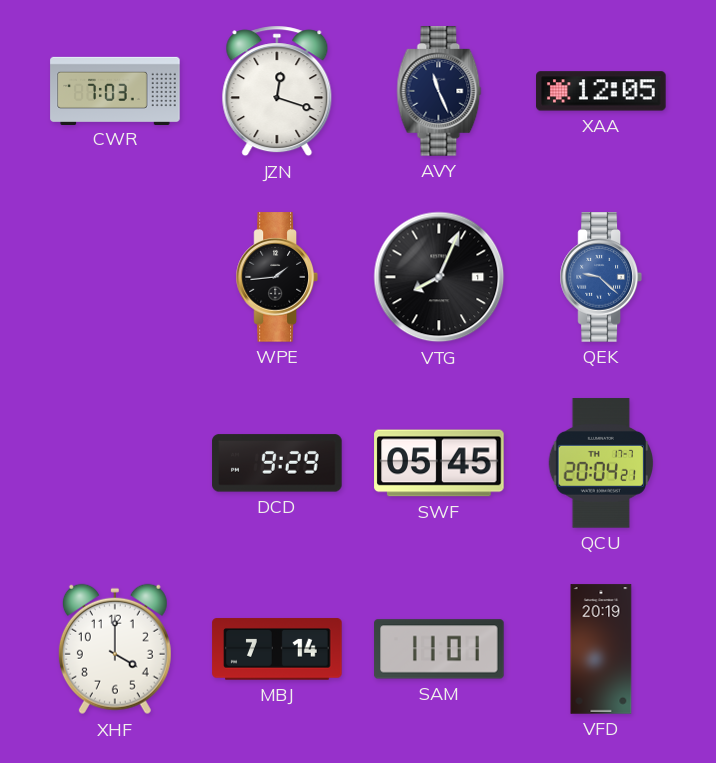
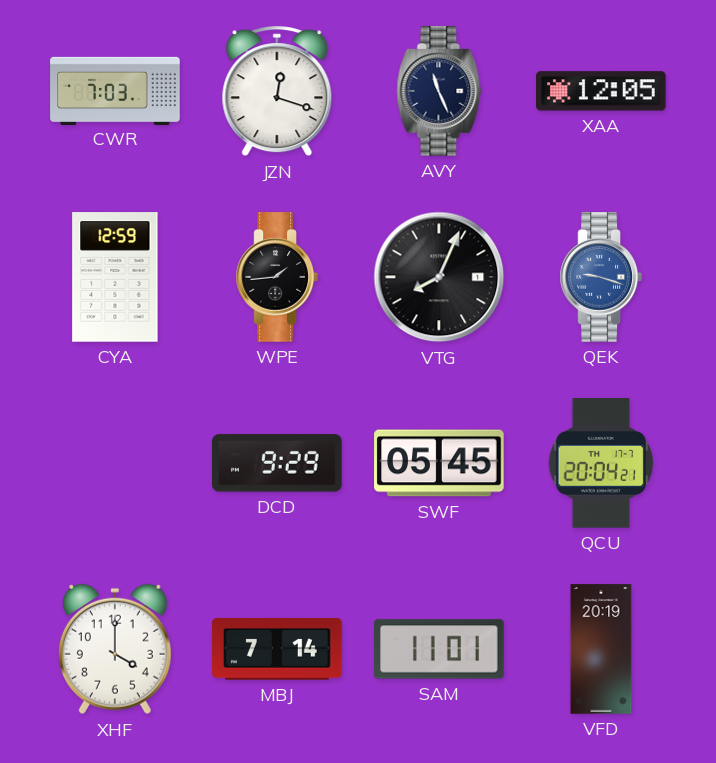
CYA: none -> 12:59
QEK: 9:22 -> 9:18
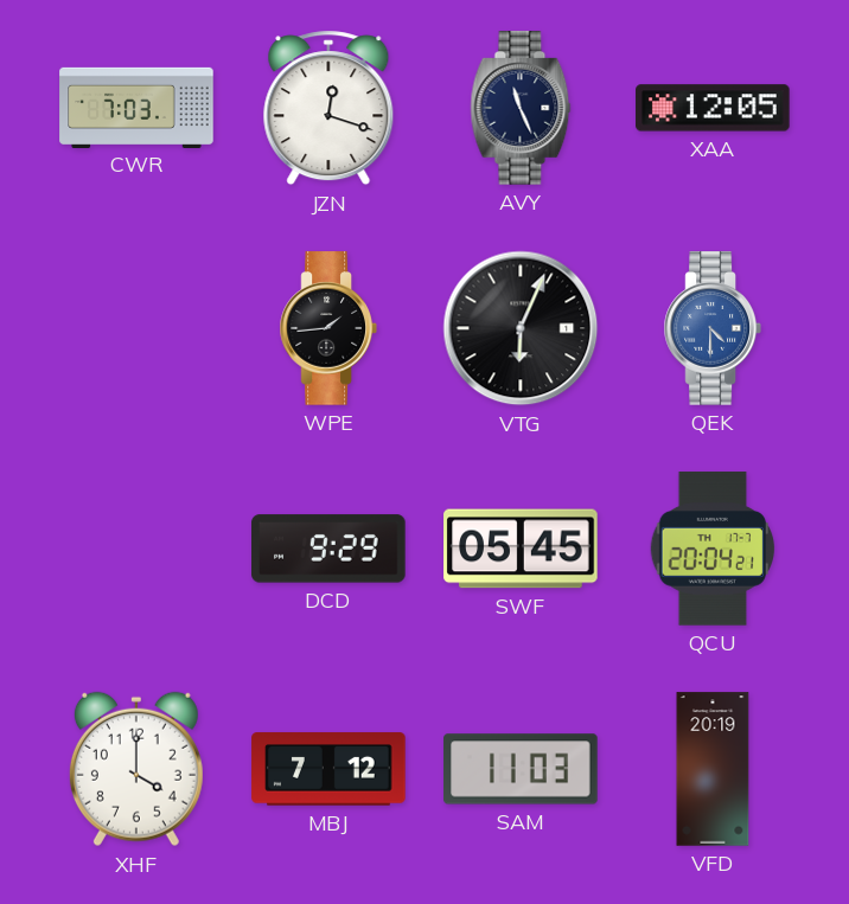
CYA: 12:59 -> none
VTG: 8:04 -> 6:04
QEK: 9:18 -> 4:30
MBJ: 7:14 -> 7:12
SAM: 11:01 -> 11:03
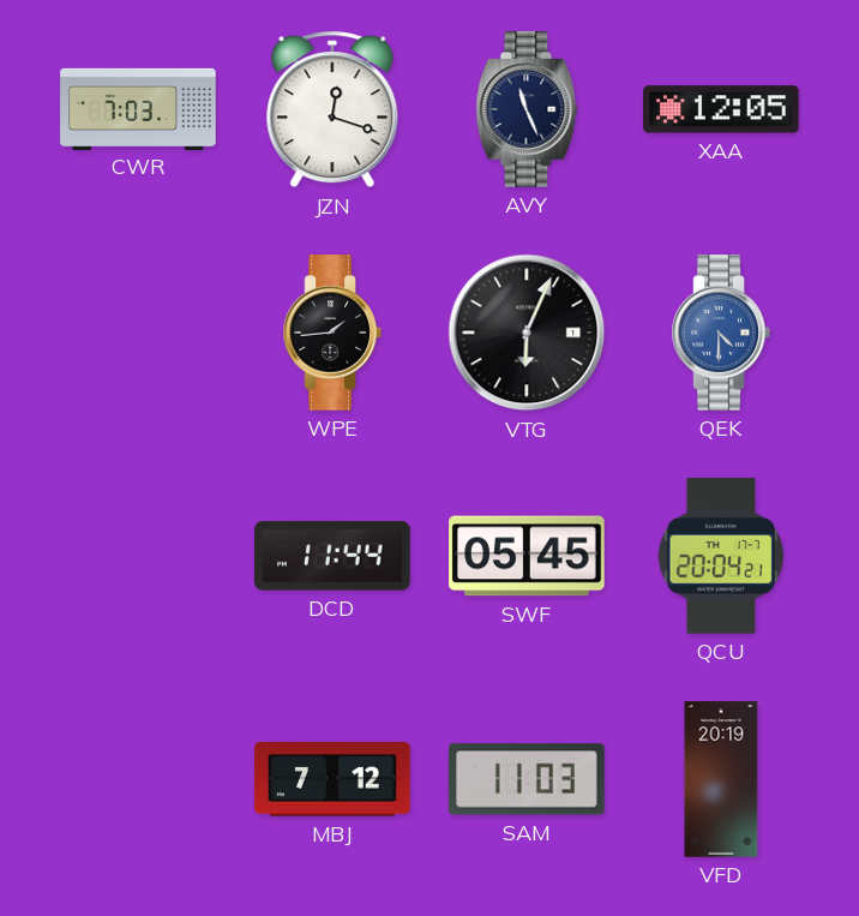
DCD: 9:29 -> 11:44
XHF: 4:00 -> none
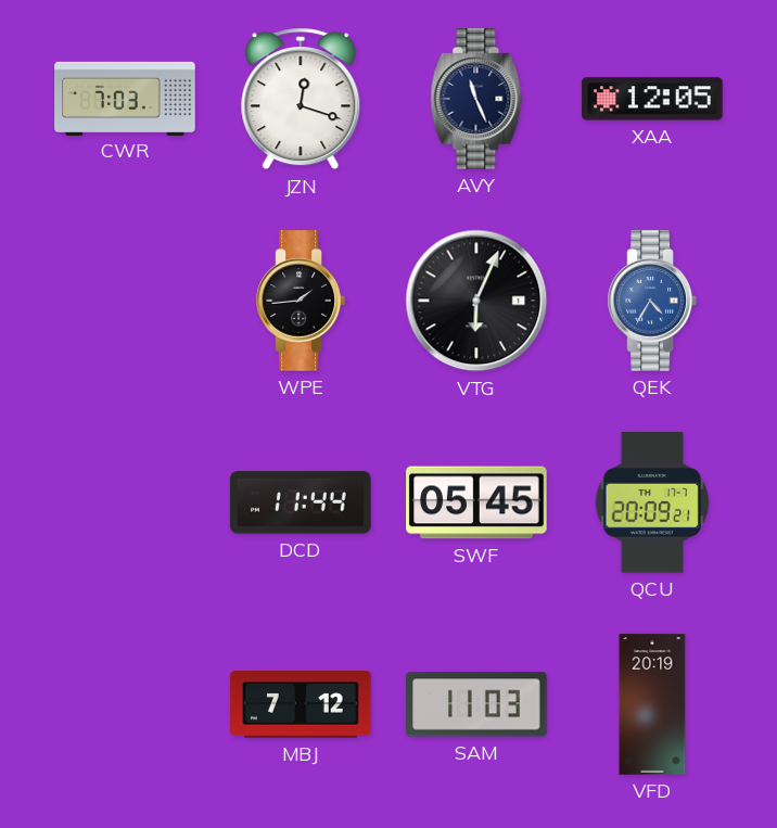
QEK: 4:30 -> 4:35
QCU: 20:04 -> 20:09
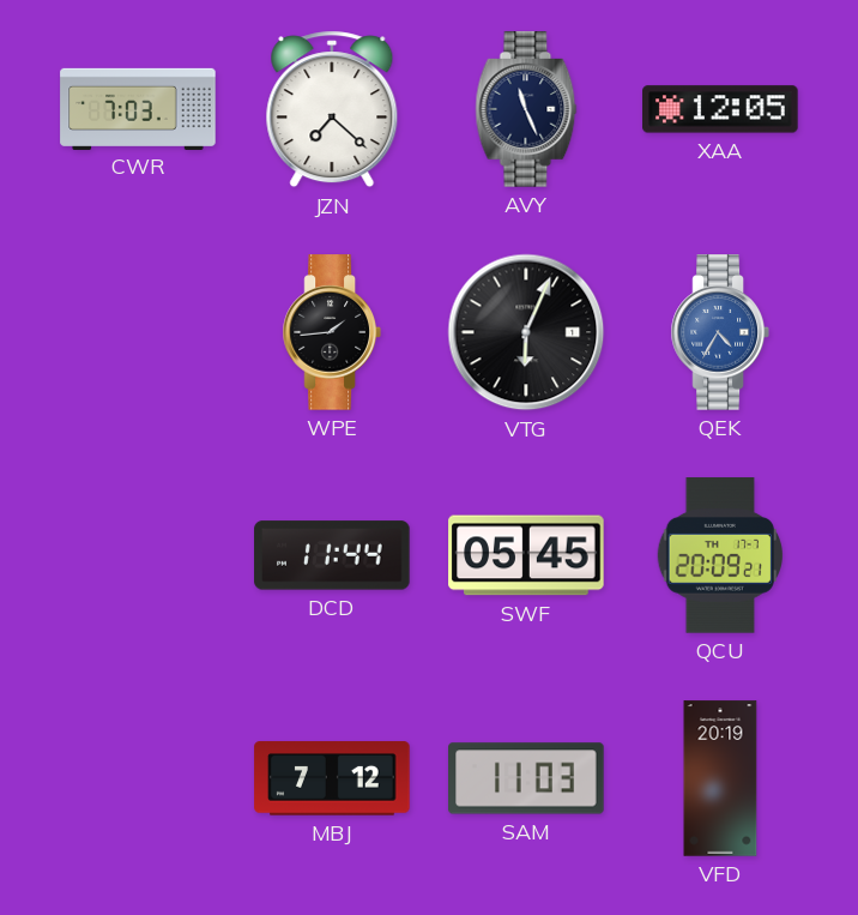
JZN: 12:18 -> 7:22
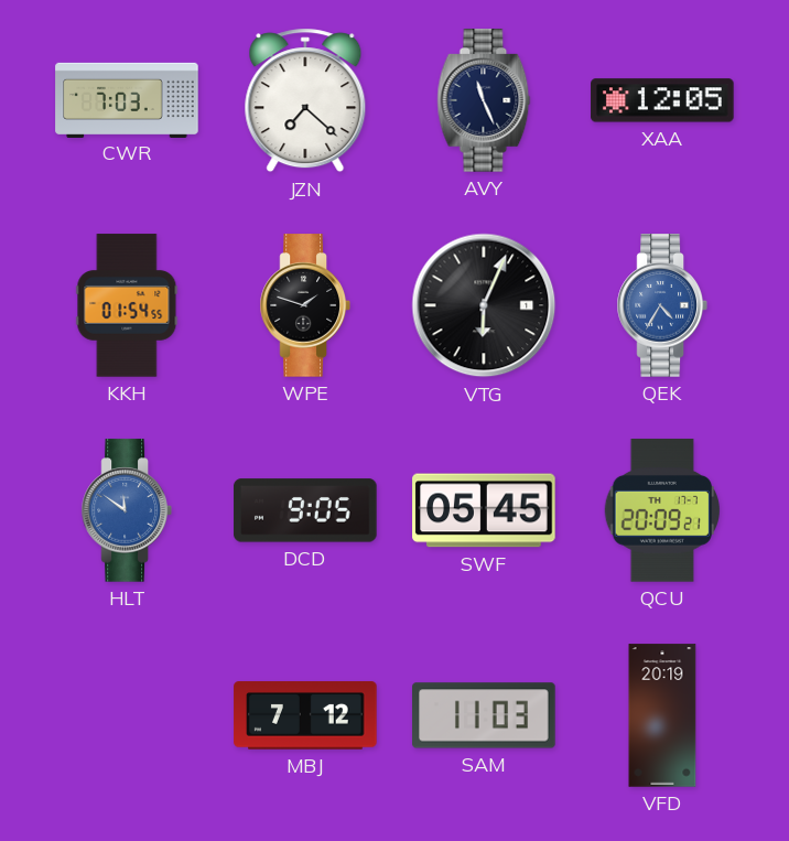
KKH: none -> 01:54
WPE: 1:44 -> 1:48
HLT: none -> 11:51
DCD: 11:44 -> 9:05
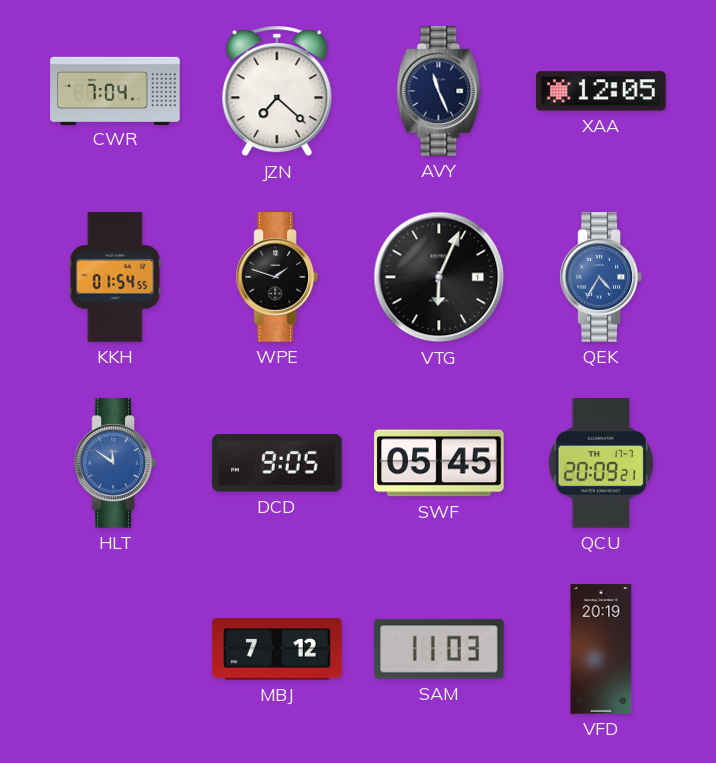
CWR: 7:03 -> 7:04
